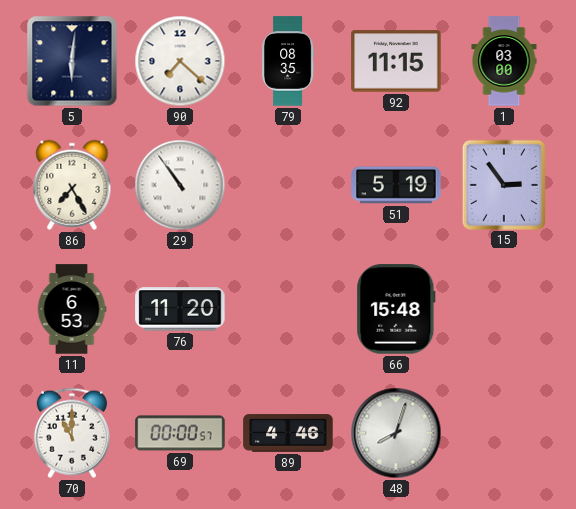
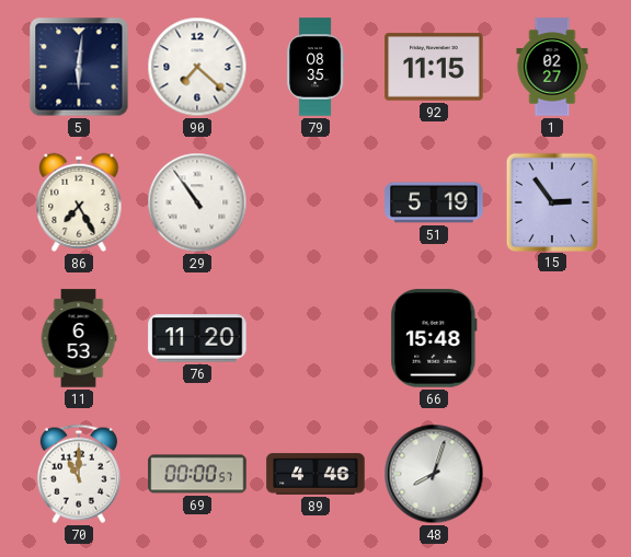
1: 03:00 -> 02:27
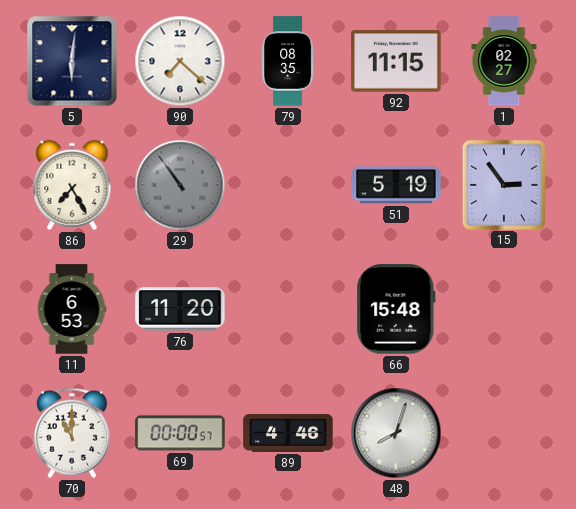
29 dial: white -> grey
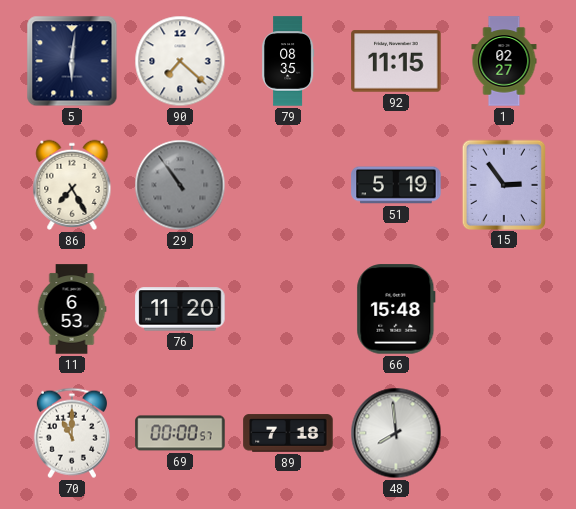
89: 4:46 -> 7:18
48: 8:03 -> 7:59
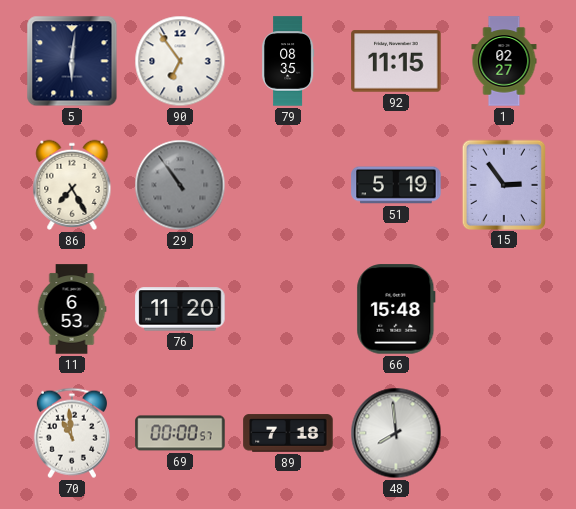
90: 7:22 -> 6:54
70: 11:00 -> 10:59
